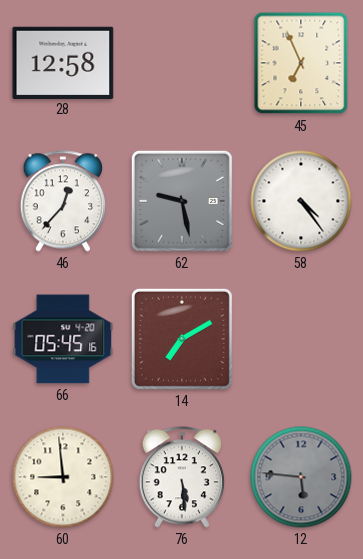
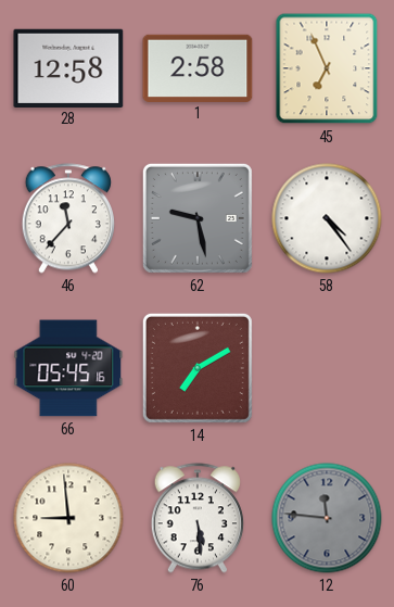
1: none -> 2:58
46: 12:37 -> 11:37
12: 5:46 -> 11:46
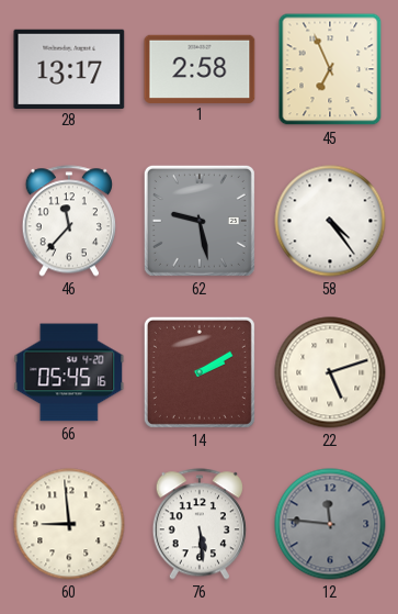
28: 12:58 -> 13:17
14: 7:10 -> 2:10
22: none -> 5:12
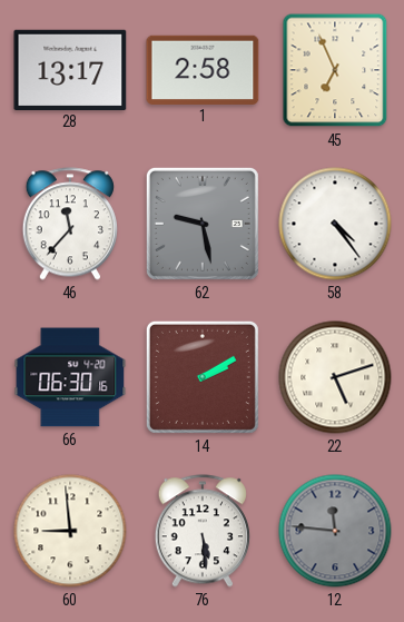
66: 05:45 -> 06:30
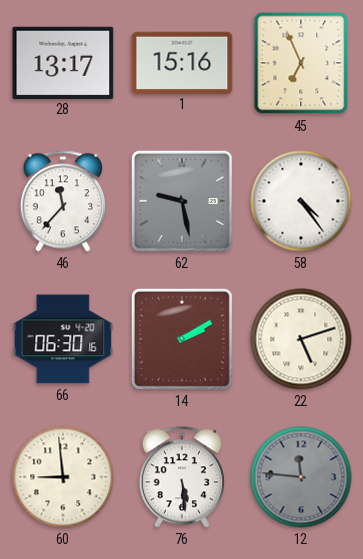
1: 2:58 -> 15:16
